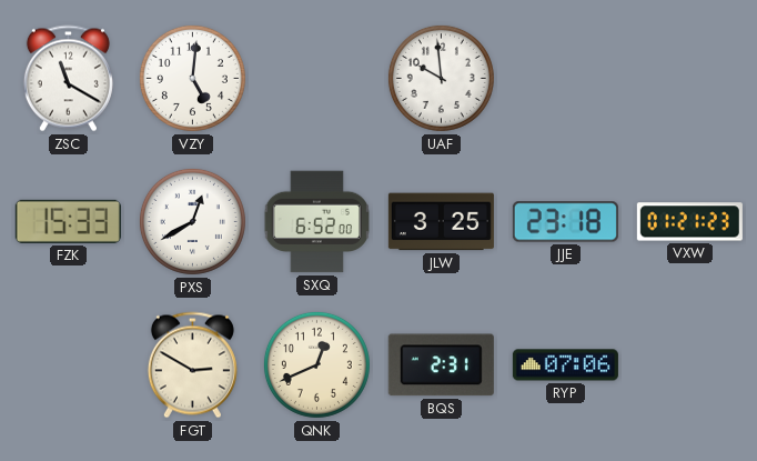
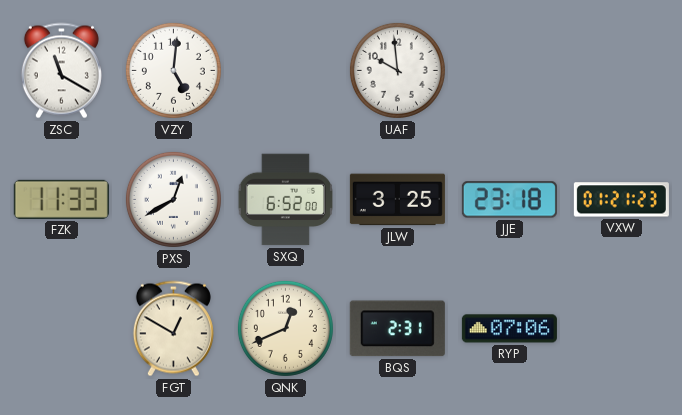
FZK: 15:33 -> 11:33
FGT: 2:50 -> 12:50
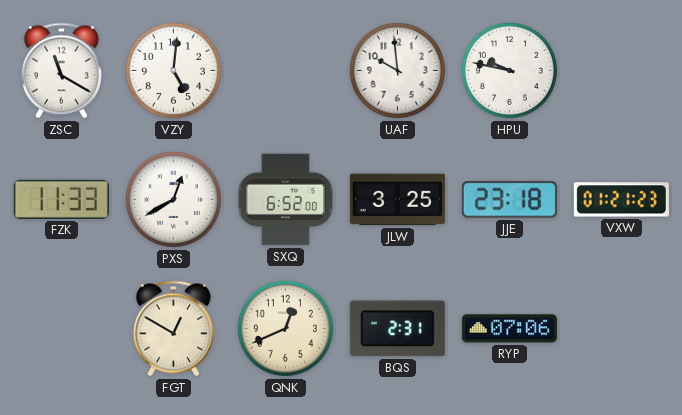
HPU: none -> 9:47
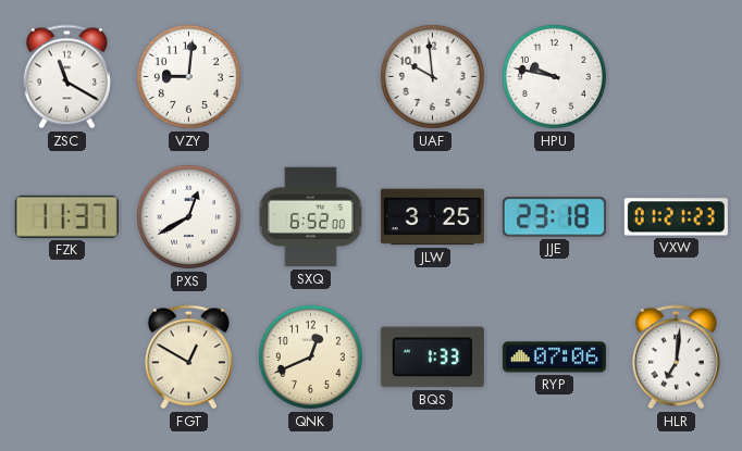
VZY: 5:01 -> 9:01
FZK: 11:33 -> 11:37
BQS: 2:31 -> 1:33
HLR: none -> 7:01
